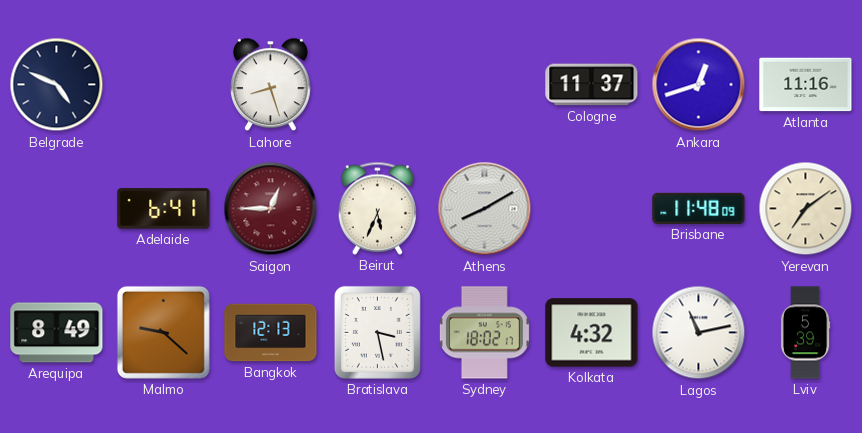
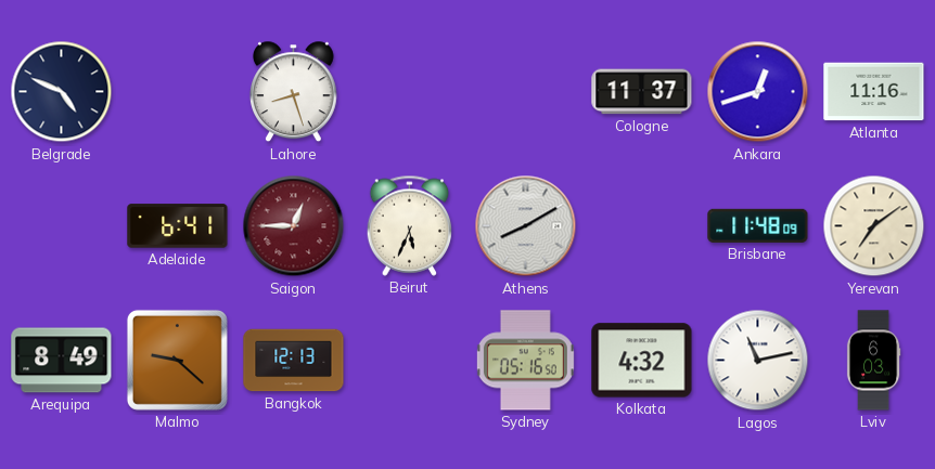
Bratislava: 3:28 -> none
Sydney: 18:02 -> 05:16
Lviv: 5:39 -> 6:03
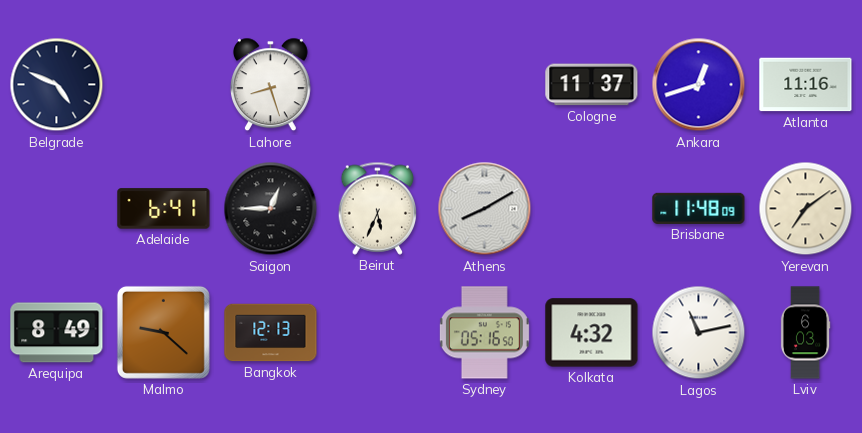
Saigon dial: burgundy -> black
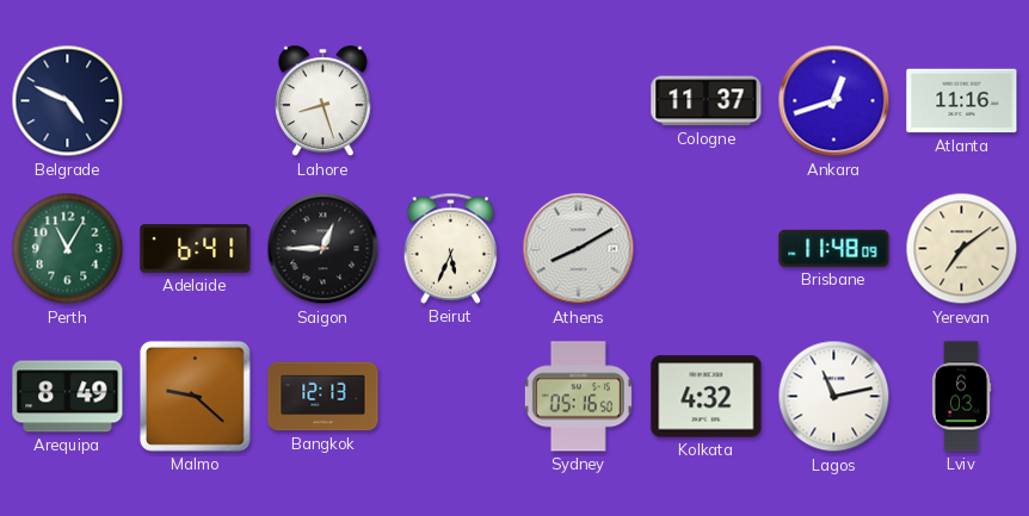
Perth: none -> 11:05
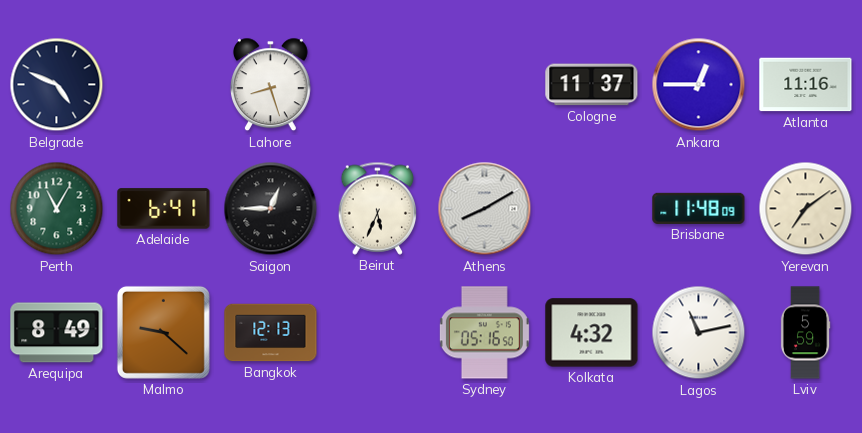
Ankara: 12:42 -> 12:45
Lviv: 6:03 -> 5:59
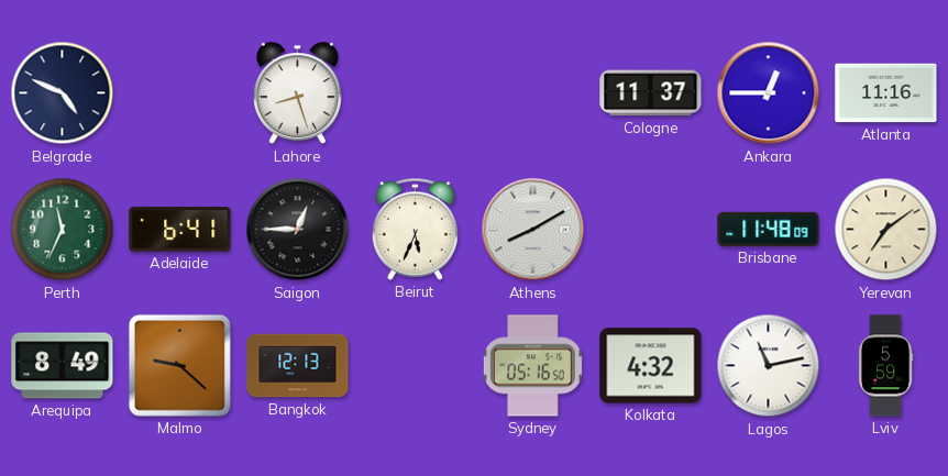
Perth: 11:05 -> 11:34
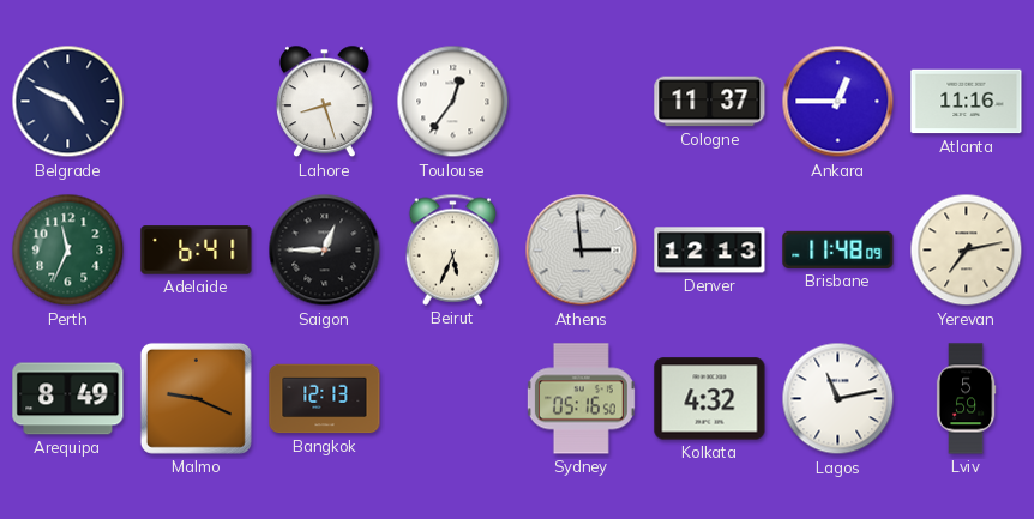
Toulouse: none -> 12:36
Athens: 8:10 -> 2:59
Denver: none -> 12:13
Yerevan: 7:09 -> 7:13
Malmo: 9:22 -> 9:19
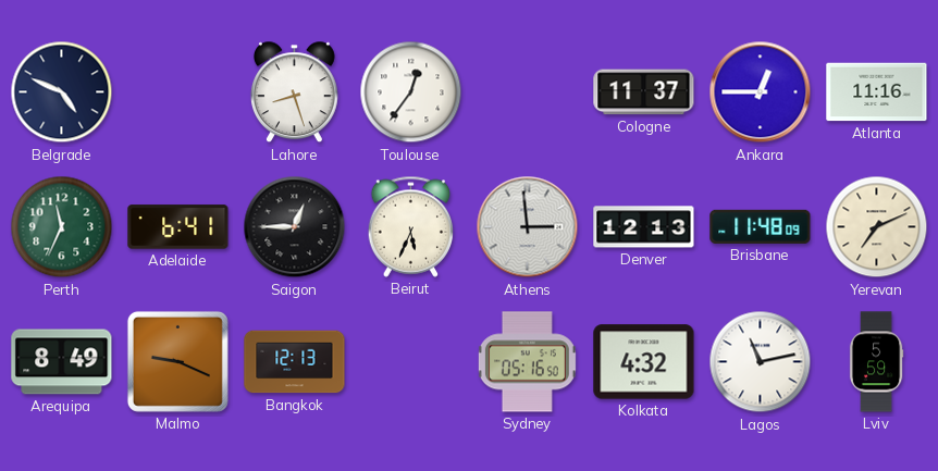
Yerevan: 7:13 -> 7:11
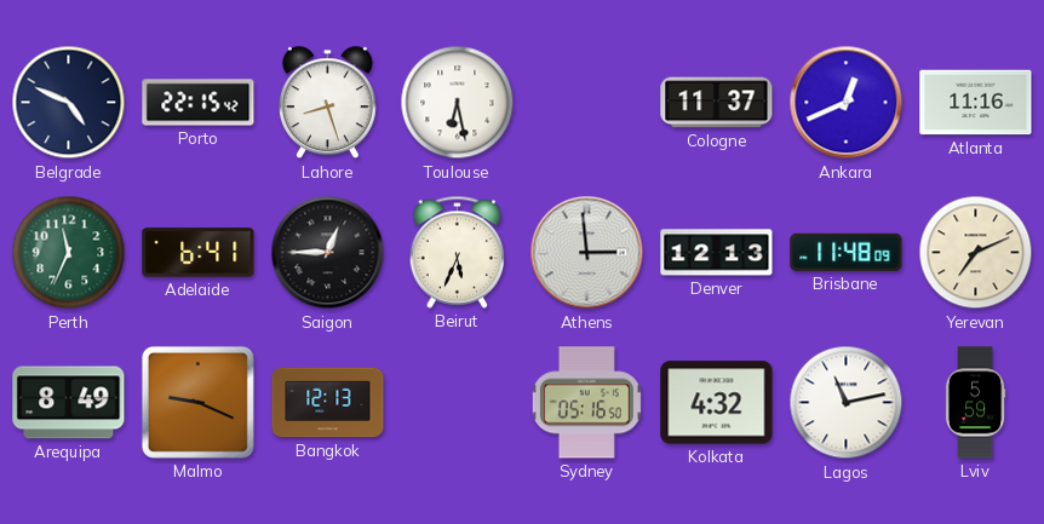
Porto: none -> 22:15
Toulouse: 12:36 -> 6:28
Ankara: 12:45 -> 12:41
